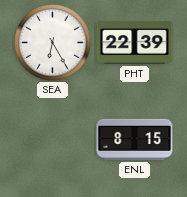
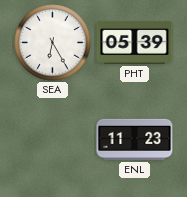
PHT: 22:39 -> 05:39
ENL: 8:15 -> 11:23
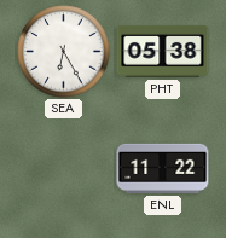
PHT: 05:39 -> 05:38
ENL: 11:23 -> 11:22
